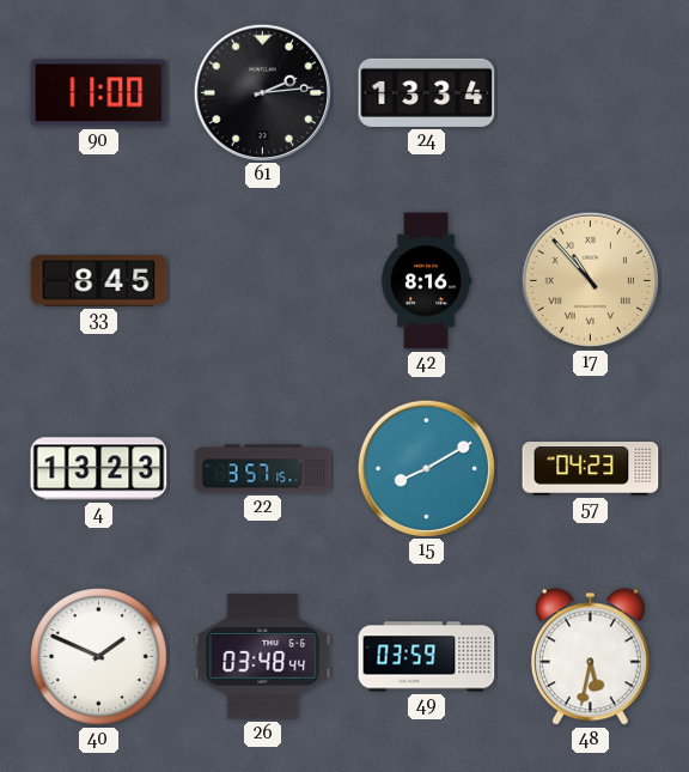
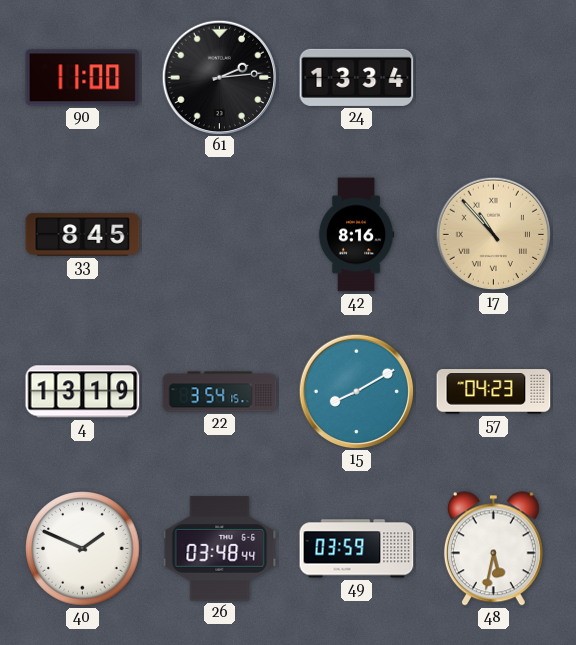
4: 13:23 -> 13:19
22: 3:57 -> 3:54
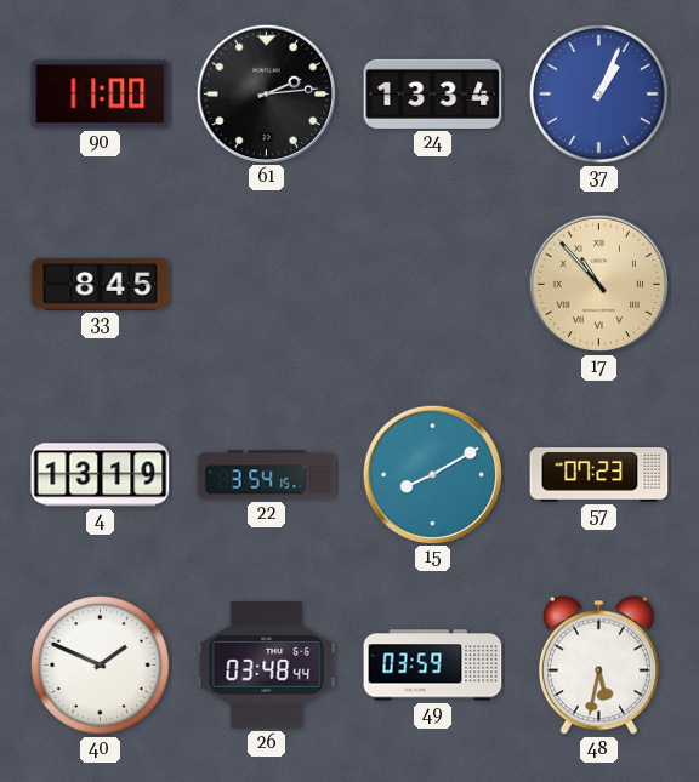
37: none -> 1:04
42: 8:16 -> none
57: 04:23 -> 07:23
